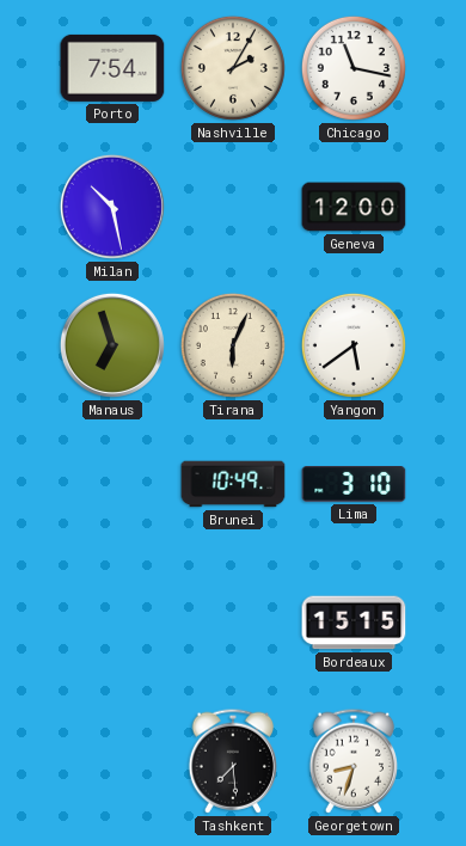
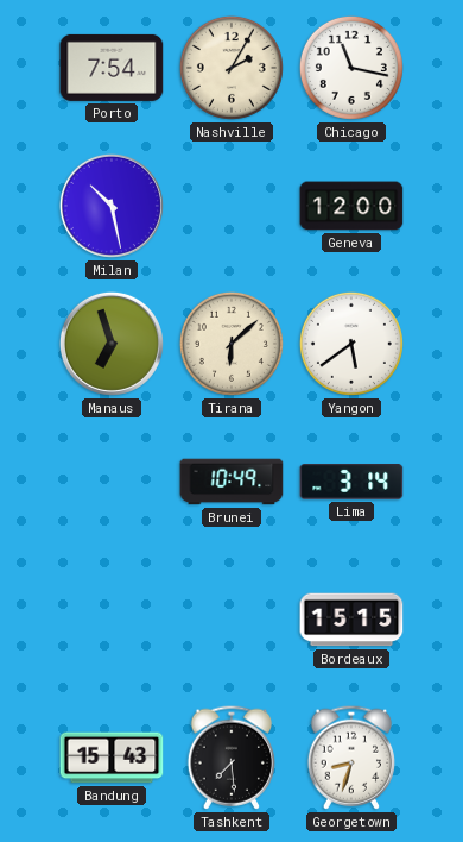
Tirana: 6:04 -> 6:08
Lima: 3:10 -> 3:14
Bandung: none -> 15:43
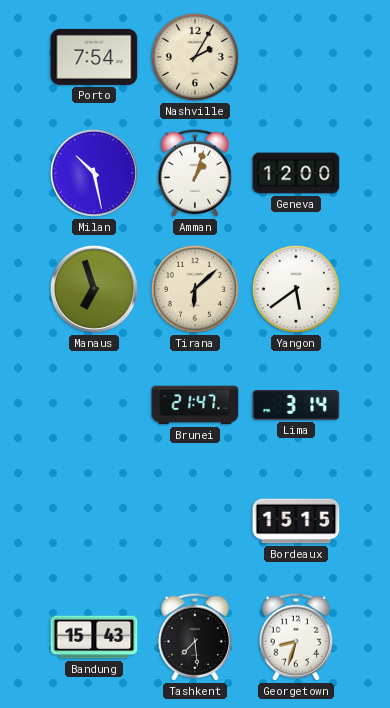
Chicago: 11:17 -> none
Amman: none -> 1:03
Brunei: 10:49 -> 21:47
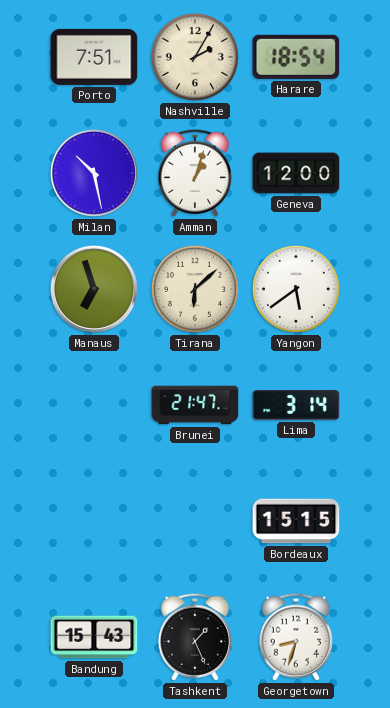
Porto: 7:54 -> 7:51
Harare: none -> 18:54
Tashkent: 7:29 -> 1:26
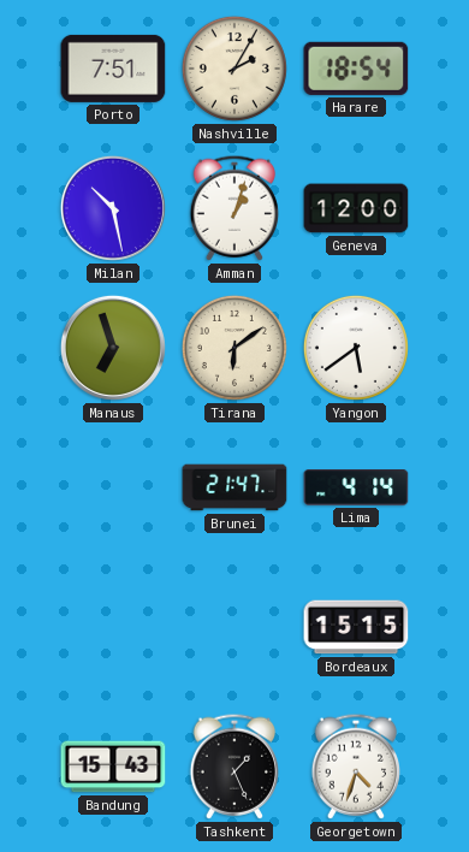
Tirana: 6:08 -> 6:09
Lima: 3:14 -> 4:14
Georgetown: 8:33 -> 4:33
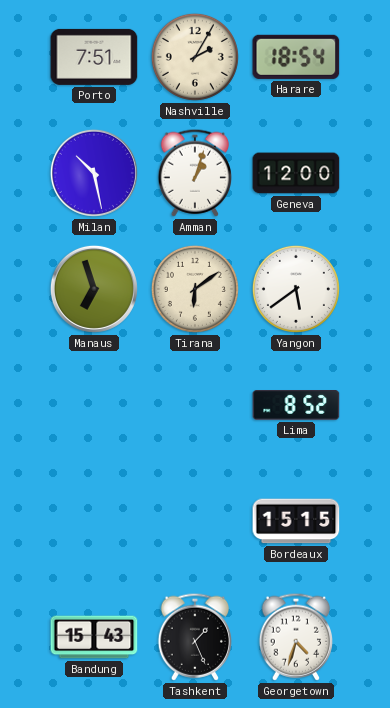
Brunei: 21:47 -> none
Lima: 4:14 -> 8:52
